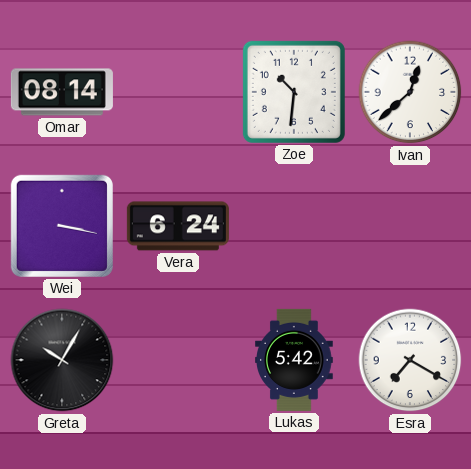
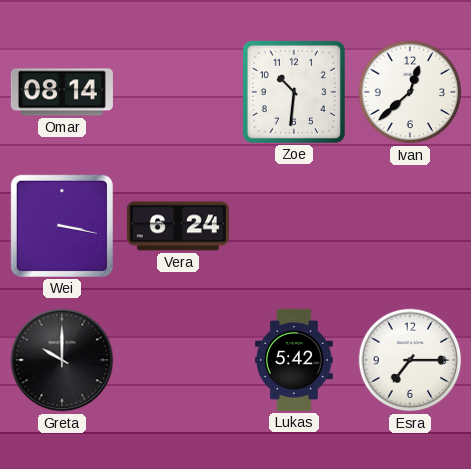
Greta: 10:05 -> 10:00
Esra: 7:20 -> 7:15
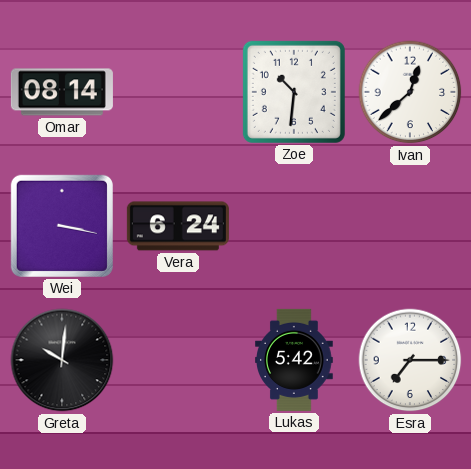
Greta: 10:00 -> 10:01
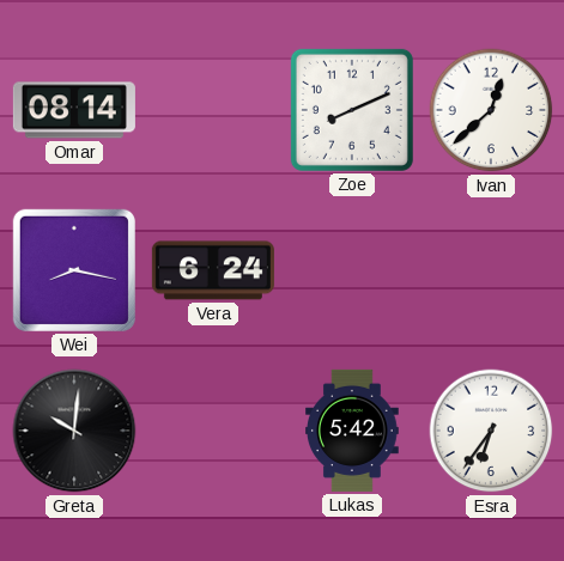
Zoe: 10:31 -> 8:11
Wei: 3:17 -> 8:17
Esra: 7:15 -> 6:36
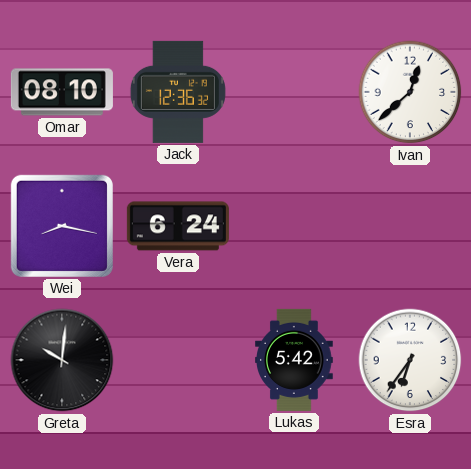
Omar: 08:14 -> 08:10
Jack: none -> 12:36
Zoe: 8:11 -> none
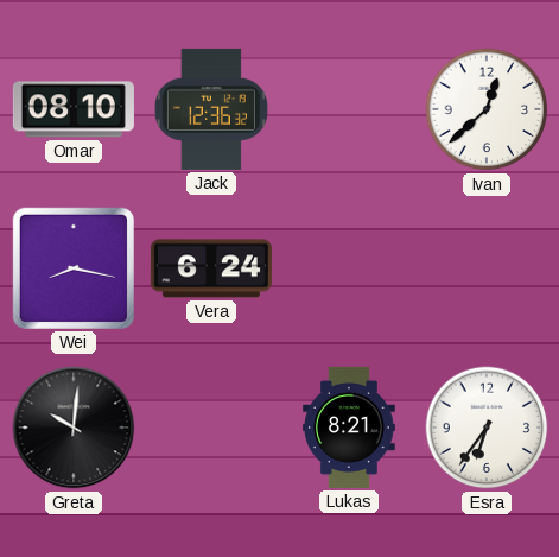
Lukas: 5:42 -> 8:21
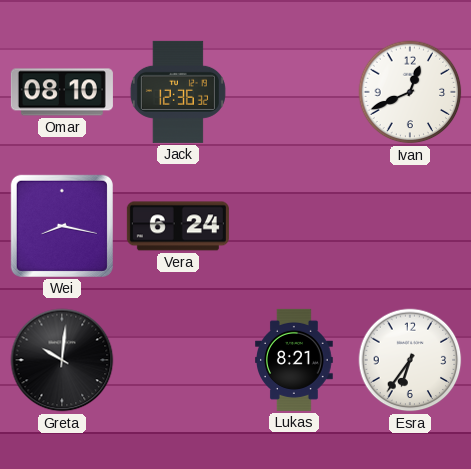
Ivan: 12:38 -> 12:41
